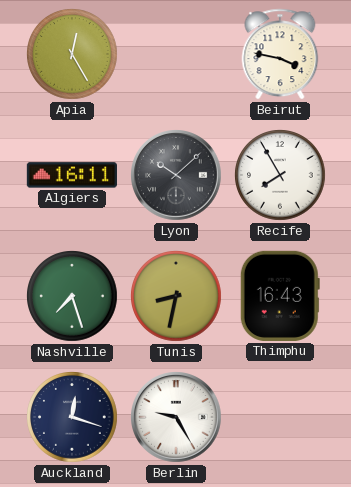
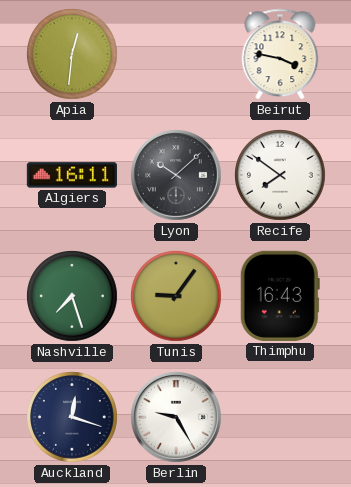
Apia: 12:25 -> 12:31
Recife: 7:55 -> 7:51
Tunis: 8:32 -> 9:06
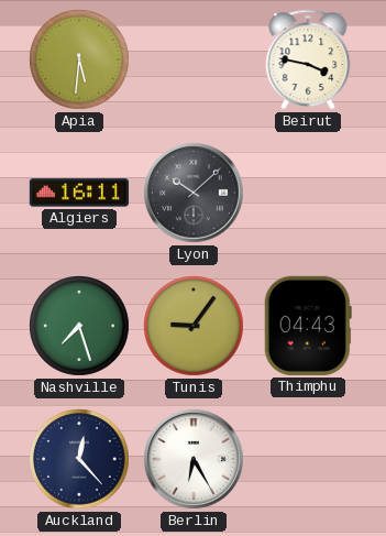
Apia: 12:31 -> 5:31
Recife: 7:51 -> none
Thimphu: 16:43 -> 04:43
Auckland: 12:18 -> 12:23
Berlin: 9:25 -> 6:25
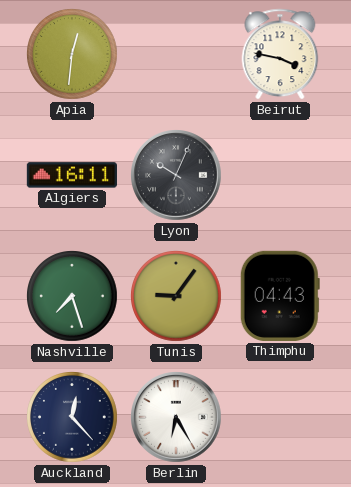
Apia: 5:31 -> 12:31
Lyon: 10:08 -> 10:04
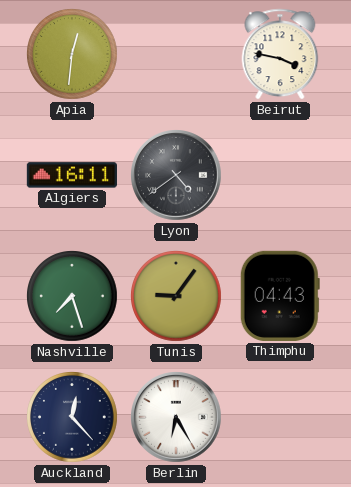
Lyon: 10:04 -> 4:39
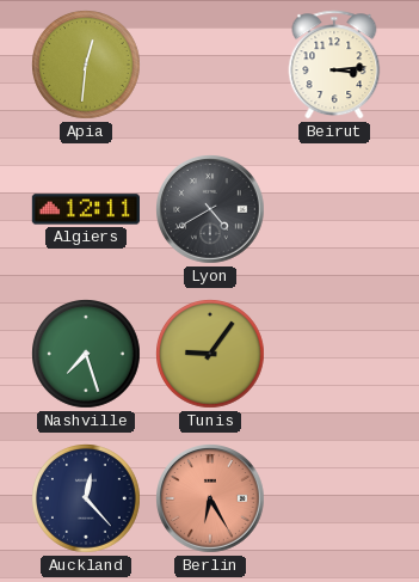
Beirut: 3:47 -> 3:14
Algiers: 16:11 -> 12:11
Lyon: 4:39 -> 4:40
Thimphu: 04:43 -> none
Berlin dial: white -> salmon
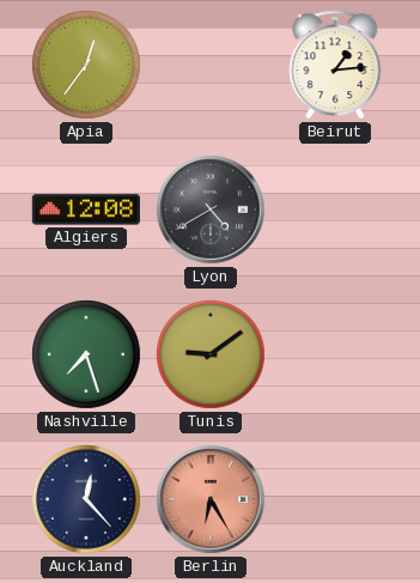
Apia: 12:31 -> 12:36
Beirut: 3:14 -> 1:14
Algiers: 12:11 -> 12:08
Tunis: 9:06 -> 9:09
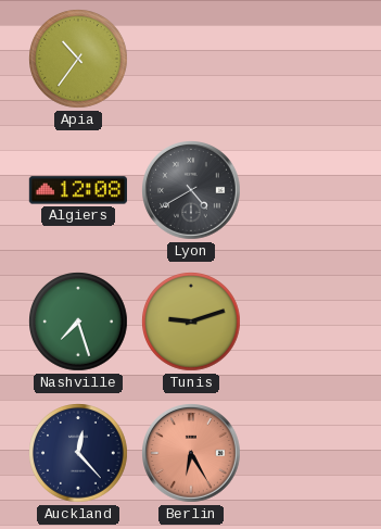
Apia: 12:36 -> 10:36
Beirut: 1:14 -> none
Tunis: 9:09 -> 9:12
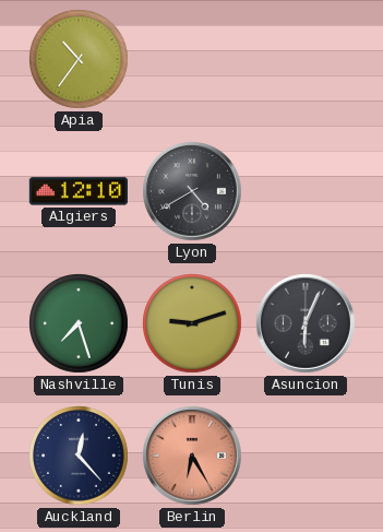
Algiers: 12:08 -> 12:10
Asuncion: none -> 6:04
